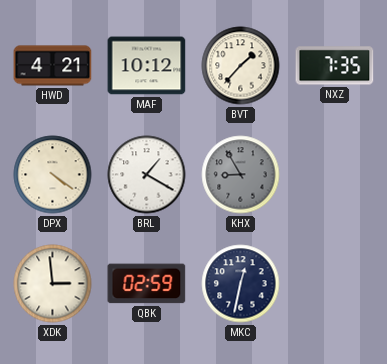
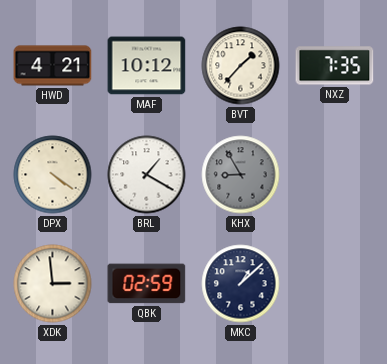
MKC: 12:32 -> 1:08
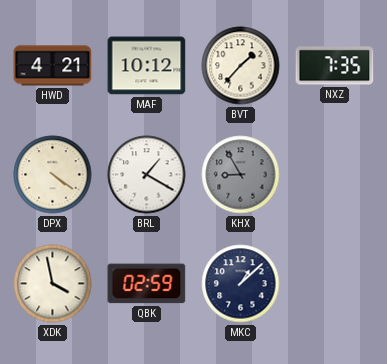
XDK: 2:59 -> 3:58
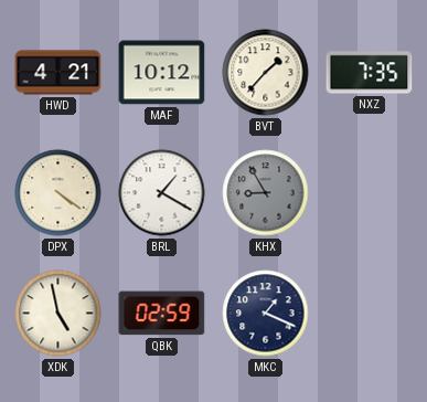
XDK: 3:58 -> 4:58
MKC: 1:08 -> 1:19
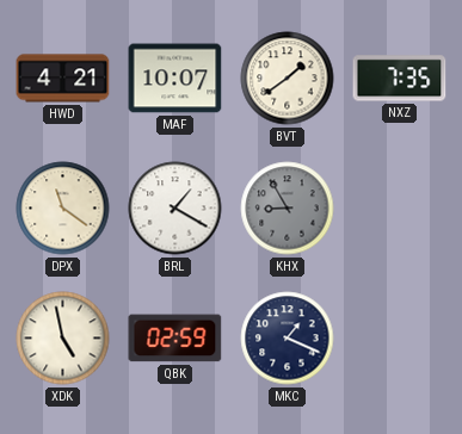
MAF: 10:12 -> 10:07
BVT: 1:37 -> 1:39
DPX: 4:21 -> 11:21
